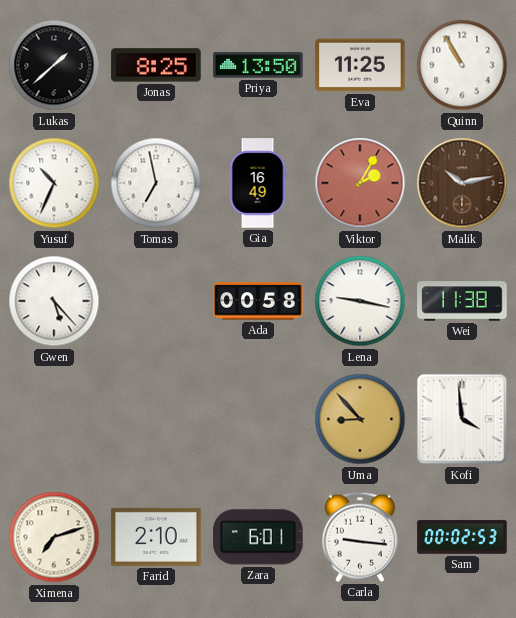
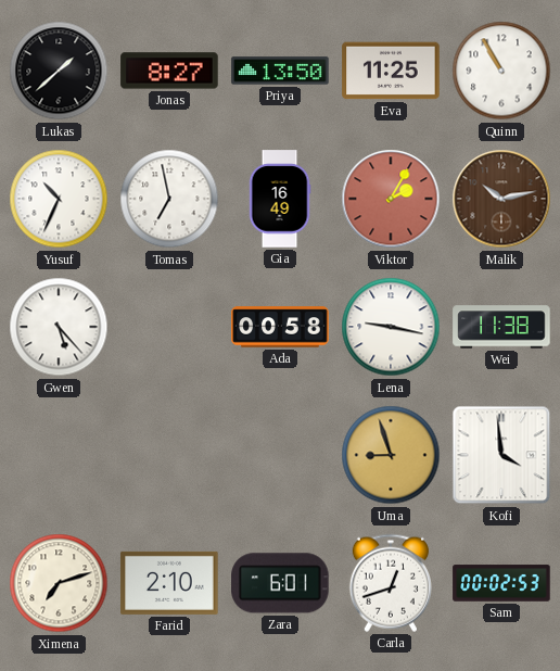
Jonas: 8:25 -> 8:27
Uma: 8:53 -> 8:57
Carla: 9:16 -> 12:42
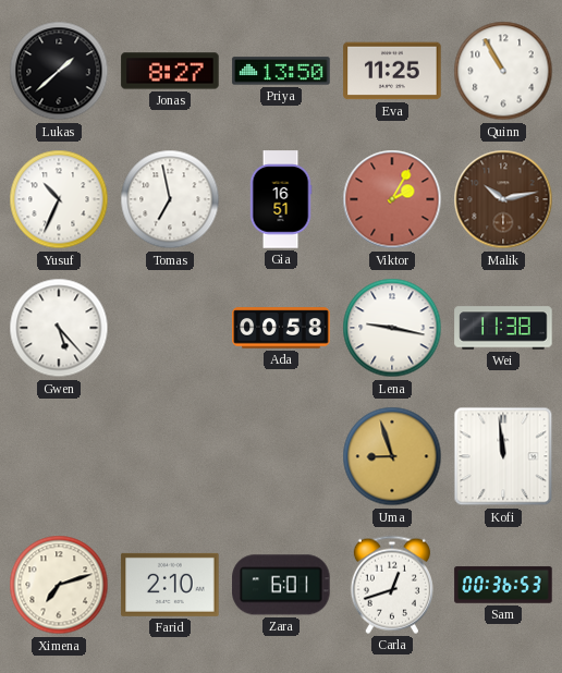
Gia: 16:49 -> 16:51
Kofi: 3:59 -> 11:59
Sam: 00:02 -> 00:36
